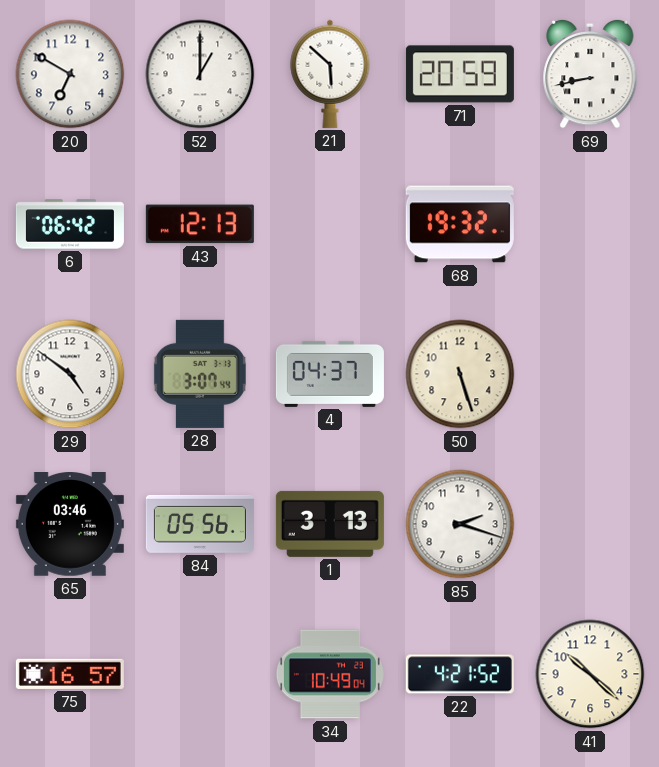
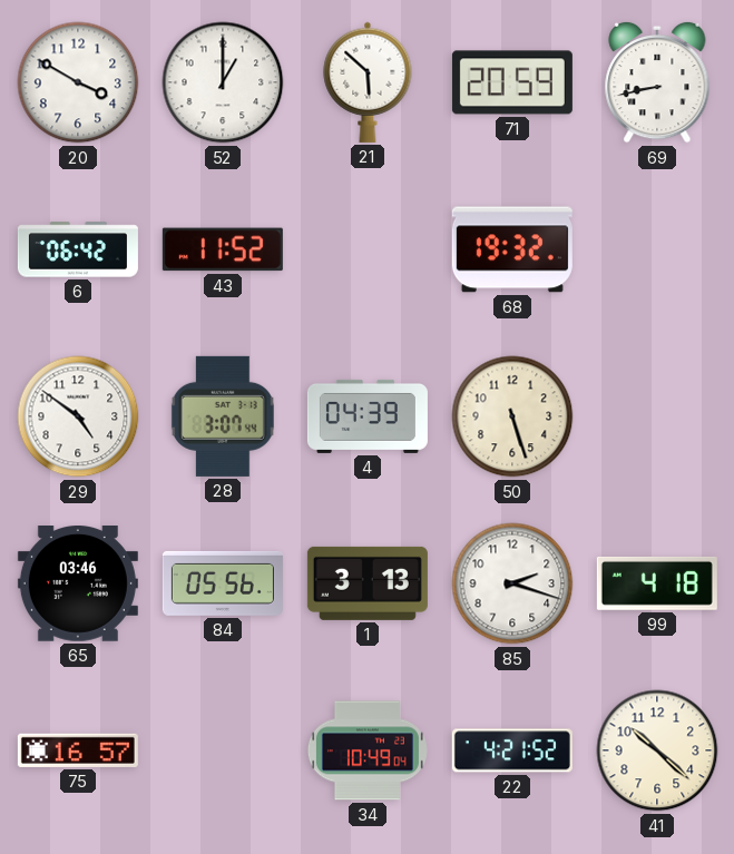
20: 6:50 -> 3:50
43: 12:13 -> 11:52
4: 04:37 -> 04:39
99: none -> 4:18
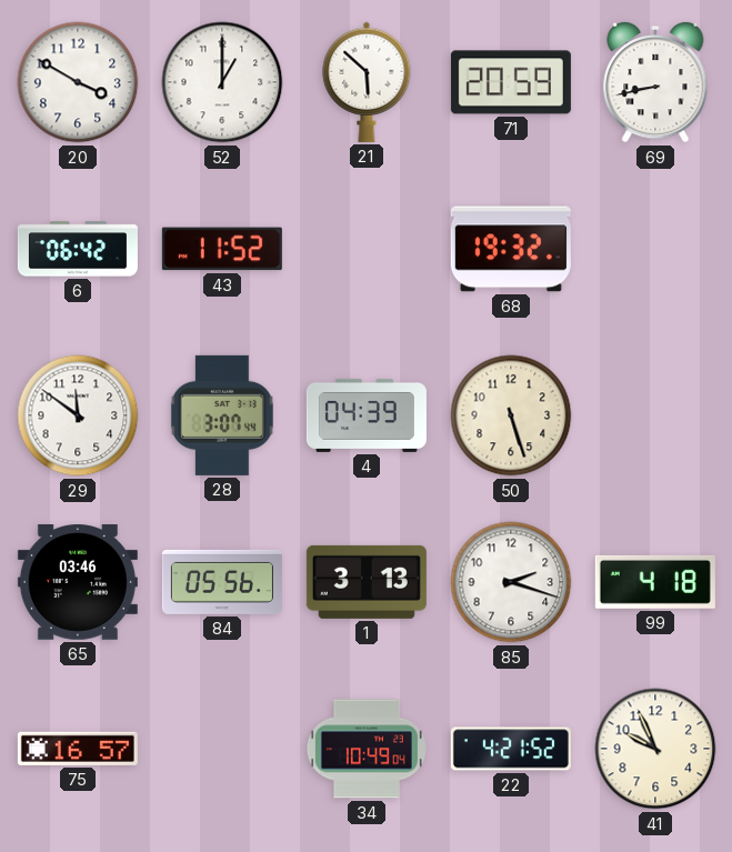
29: 4:51 -> 11:51
41: 10:22 -> 9:56
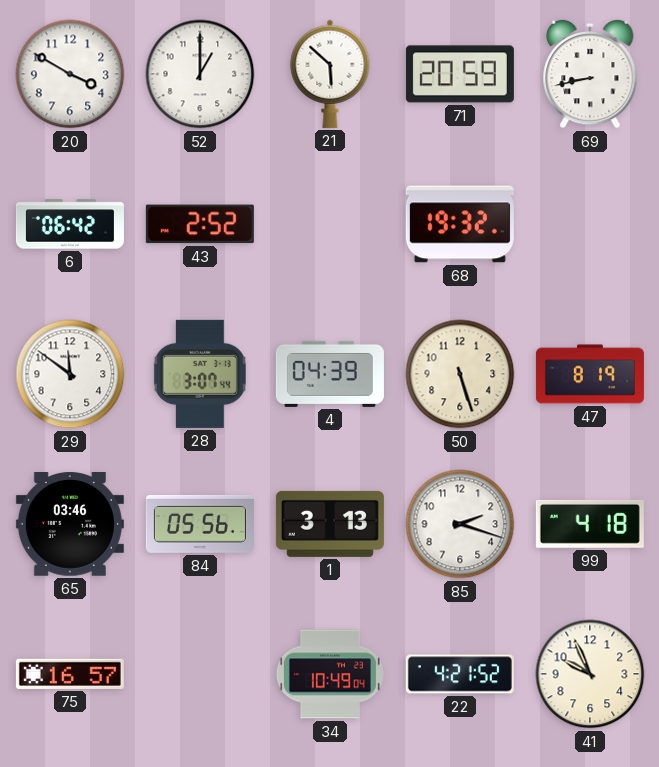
43: 11:52 -> 2:52
47: none -> 8:19
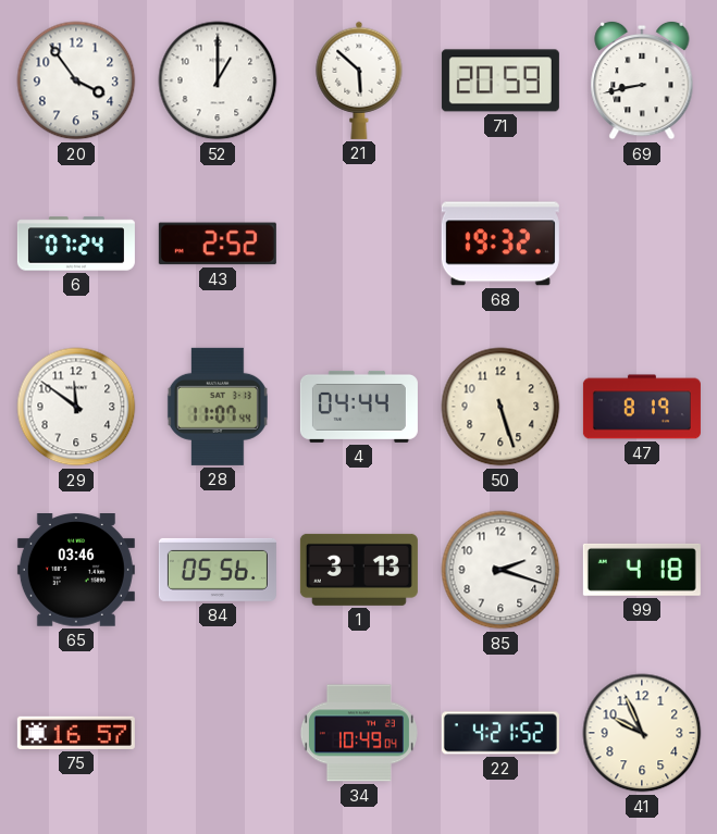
20: 3:50 -> 3:54
6: 06:42 -> 07:24
28: 3:07 -> 11:07
4: 04:39 -> 04:44
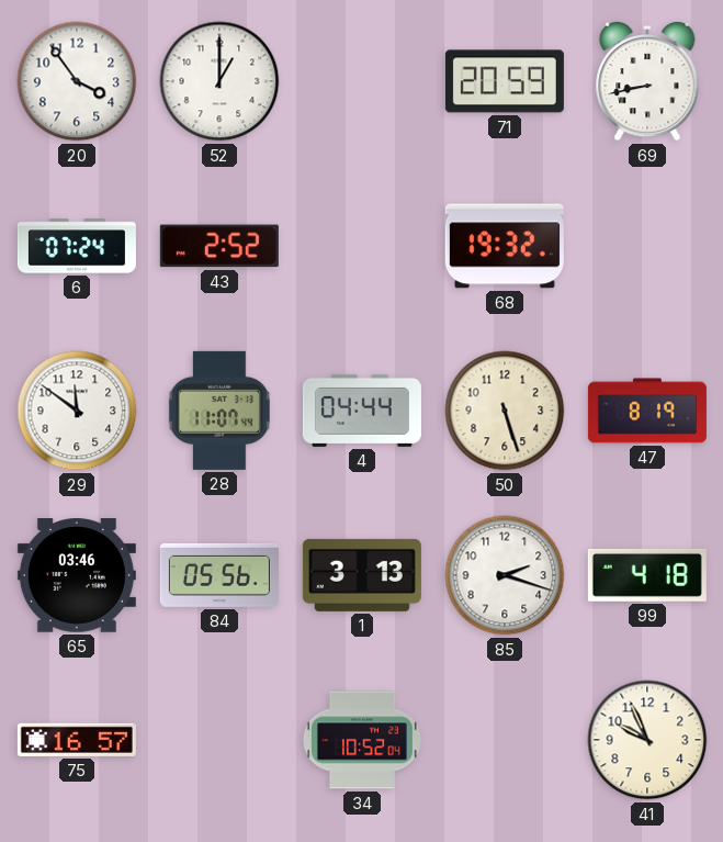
21: 5:52 -> none
34: 10:49 -> 10:52
22: 4:21 -> none
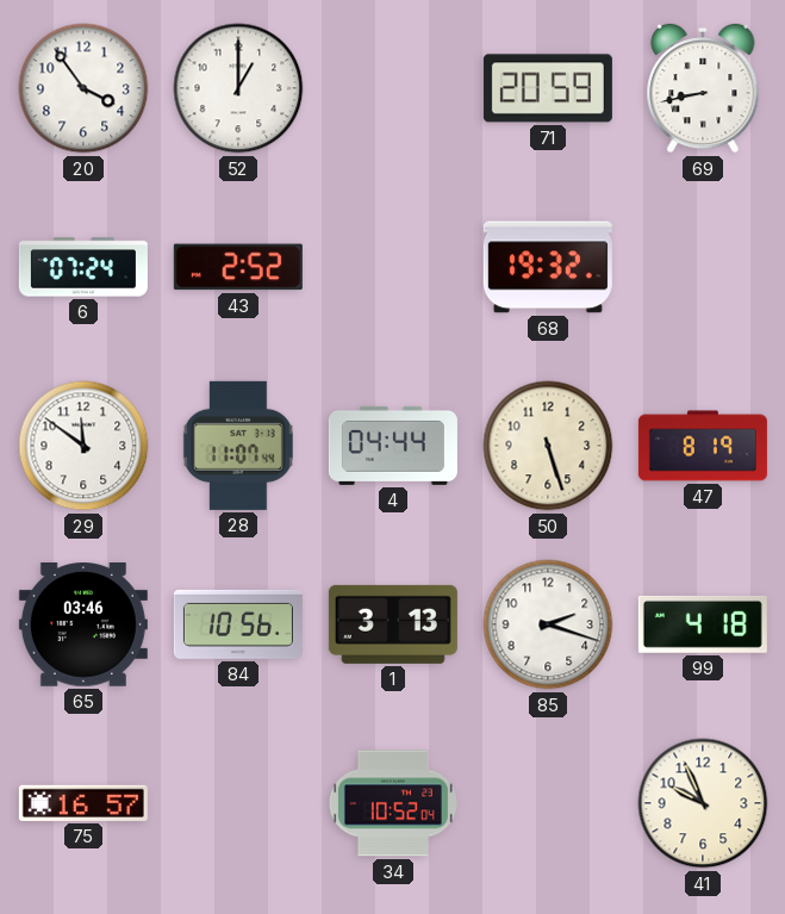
84: 05:56 -> 10:56
